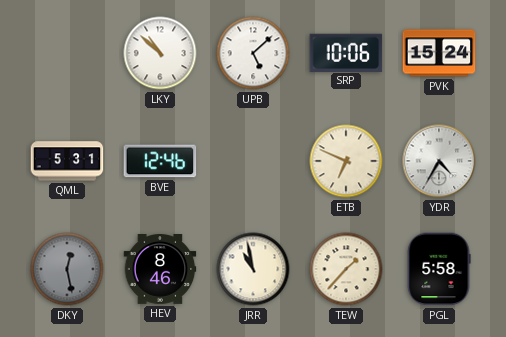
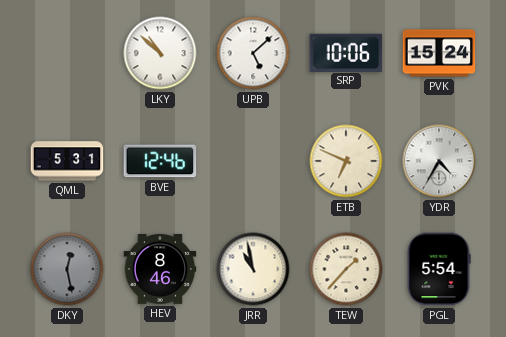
PGL: 5:58 -> 5:54
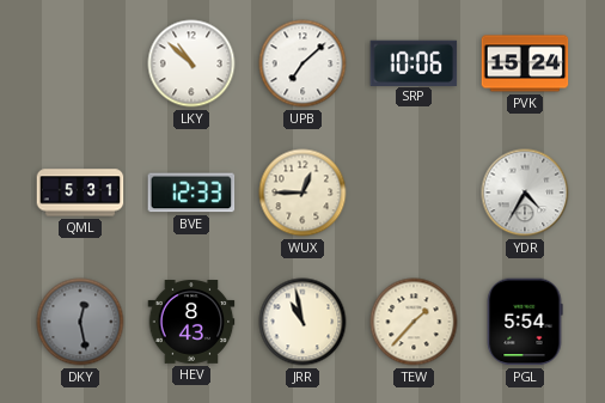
UPB: 5:08 -> 7:08
BVE: 12:46 -> 12:33
WUX: none -> 12:45
ETB: 6:49 -> none
HEV: 8:46 -> 8:43
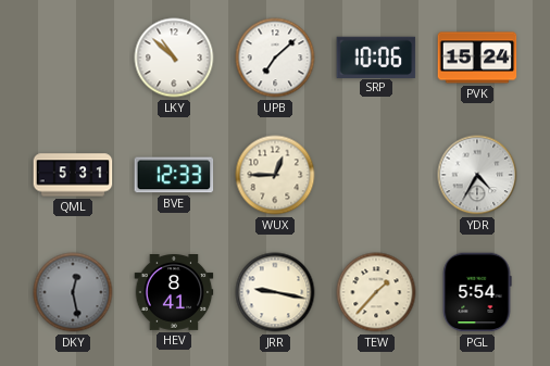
HEV: 8:43 -> 8:41
JRR: 10:58 -> 9:17
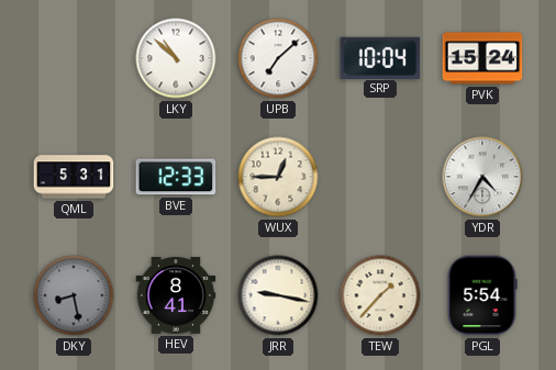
SRP: 10:06 -> 10:04
DKY: 12:28 -> 8:28
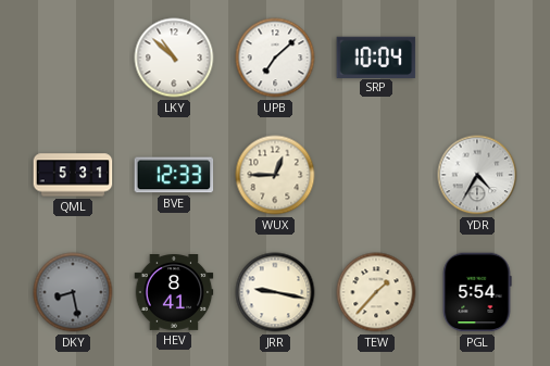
PVK: 15:24 -> none
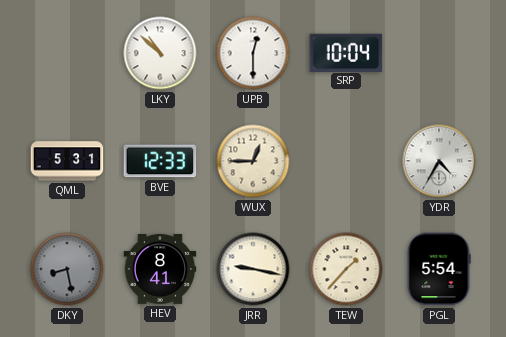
UPB: 7:08 -> 12:30
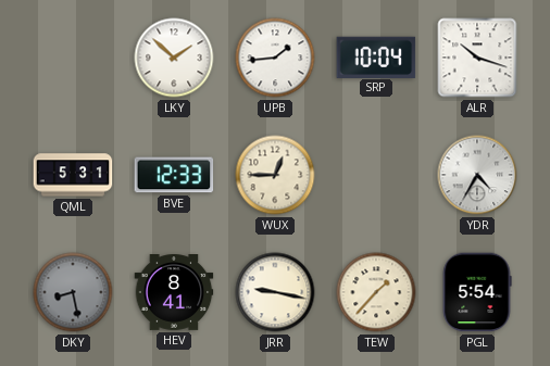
LKY: 10:52 -> 1:52
UPB: 12:30 -> 1:44
ALR: none -> 10:18
